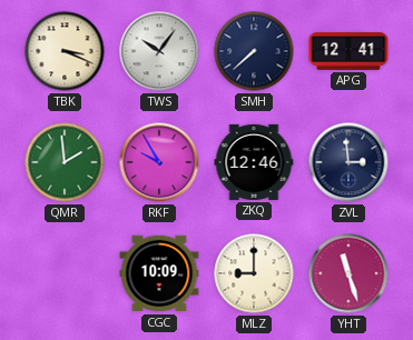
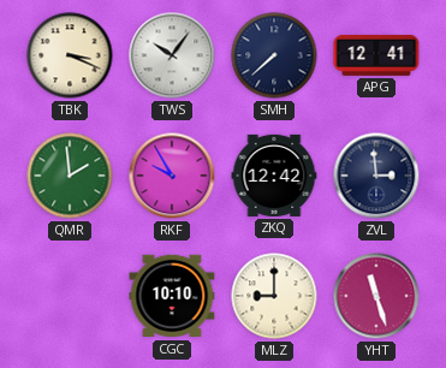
ZKQ: 12:46 -> 12:42
CGC: 10:09 -> 10:10
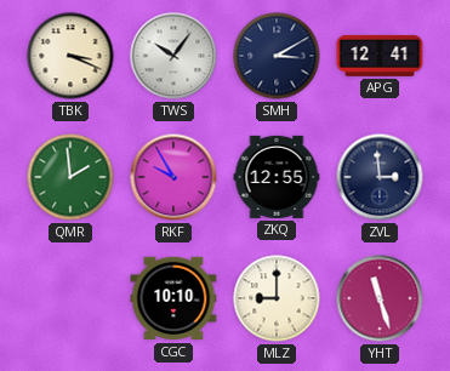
SMH: 7:38 -> 3:10
ZKQ: 12:42 -> 12:55
